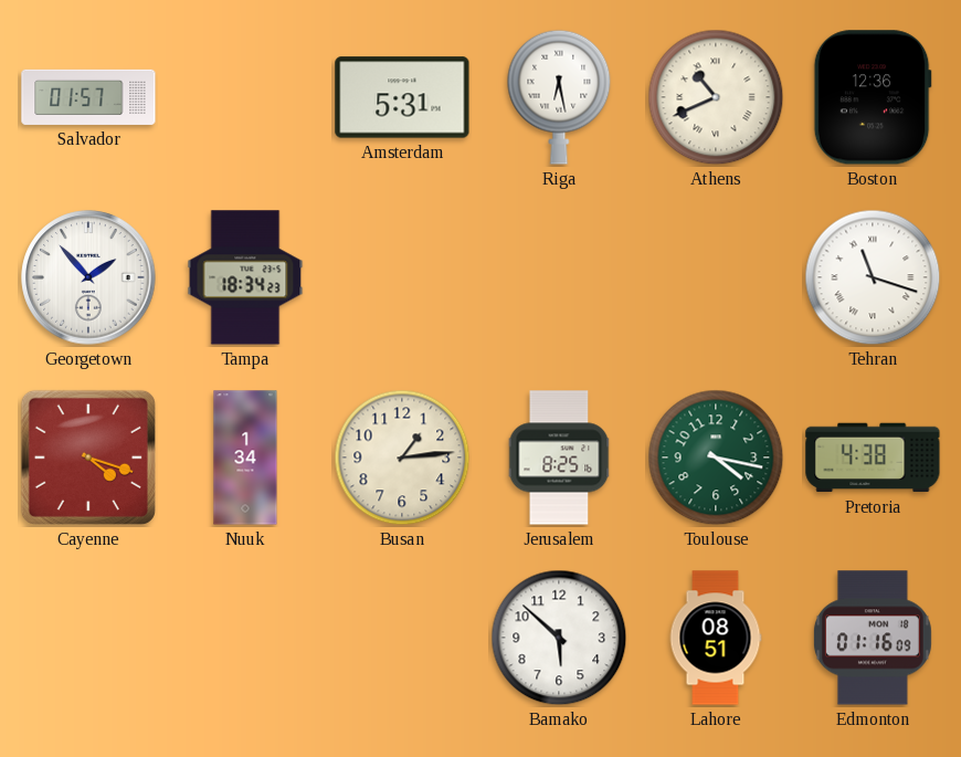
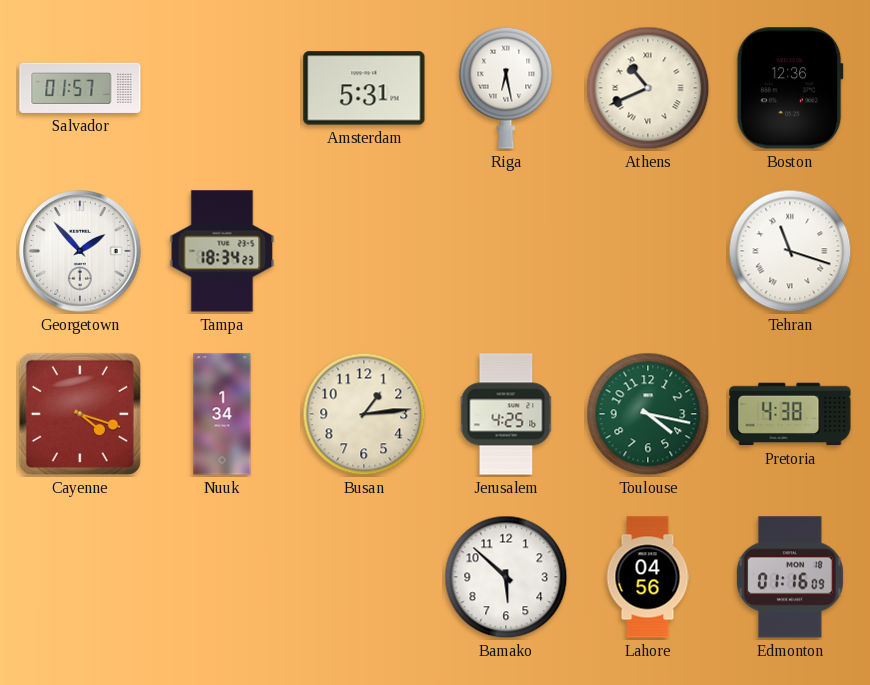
Jerusalem: 8:25 -> 4:25
Lahore: 08:51 -> 04:56
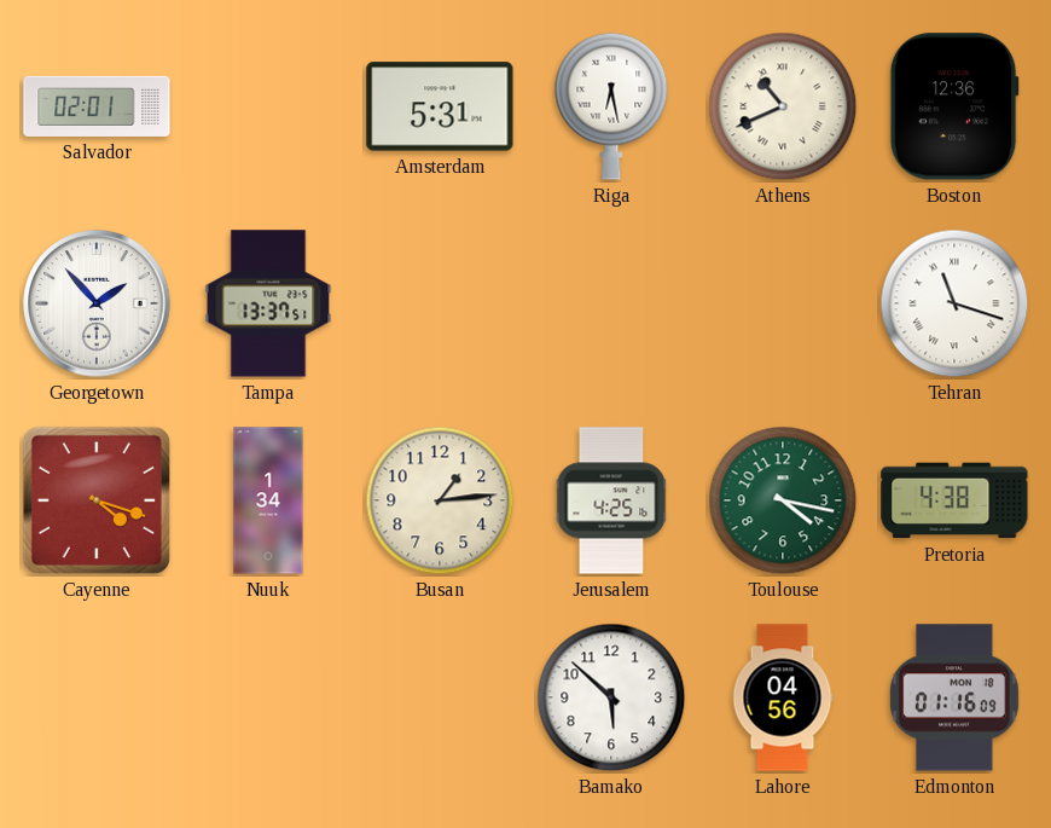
Salvador: 01:57 -> 02:01
Tampa: 18:34 -> 13:37
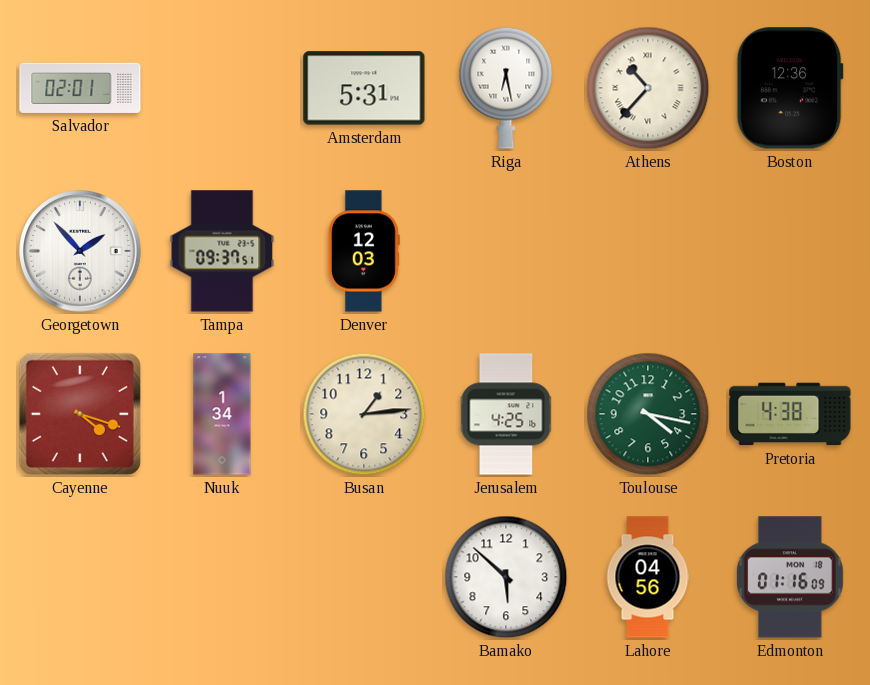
Athens: 10:41 -> 10:37
Tampa: 13:37 -> 09:37
Denver: none -> 12:03
Tehran: 11:18 -> none
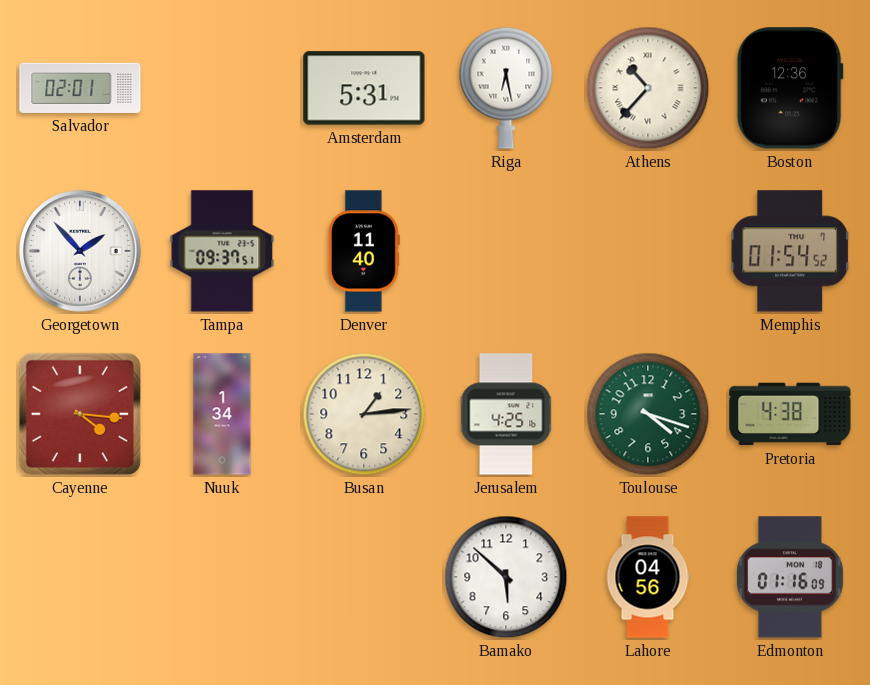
Denver: 12:03 -> 11:40
Memphis: none -> 01:54
Cayenne: 4:18 -> 4:16
Toulouse: 4:17 -> 4:18
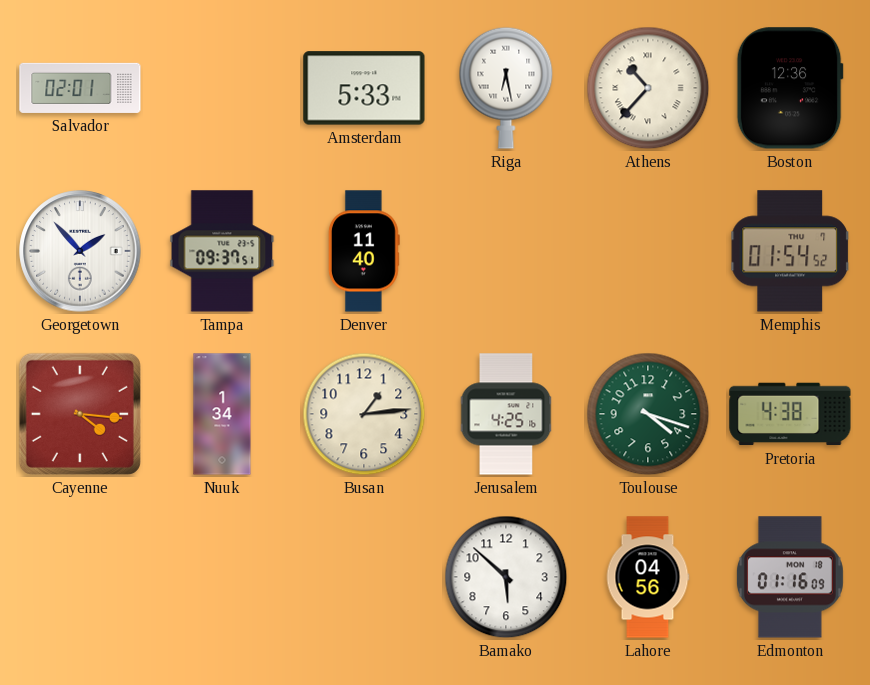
Amsterdam: 5:31 -> 5:33
